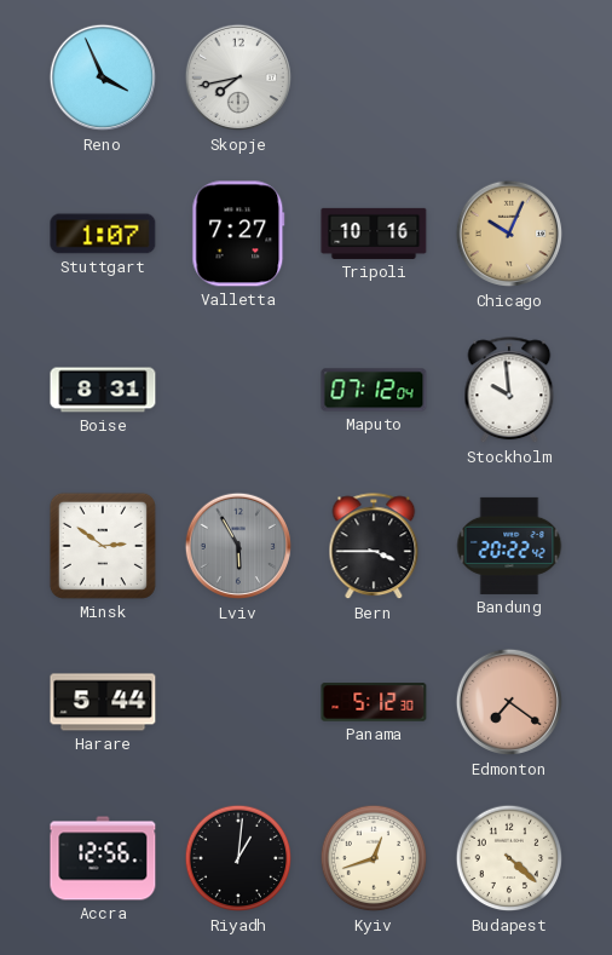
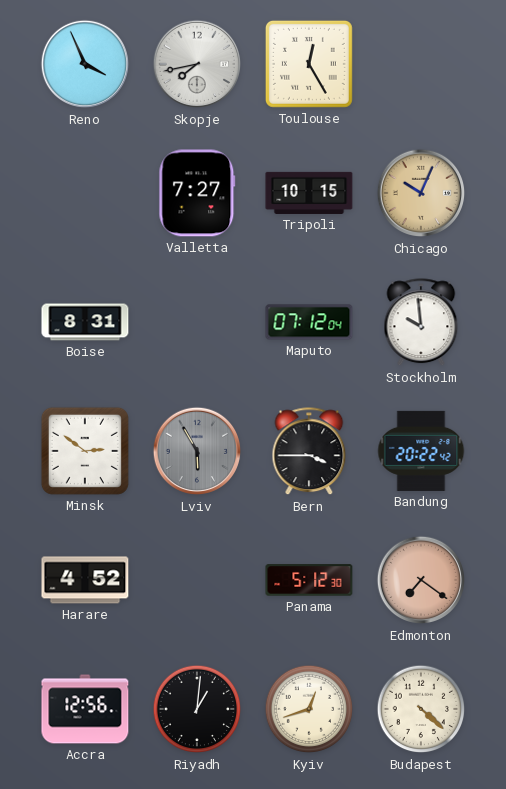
Toulouse: none -> 12:25
Stuttgart: 1:07 -> none
Tripoli: 10:16 -> 10:15
Harare: 5:44 -> 4:52
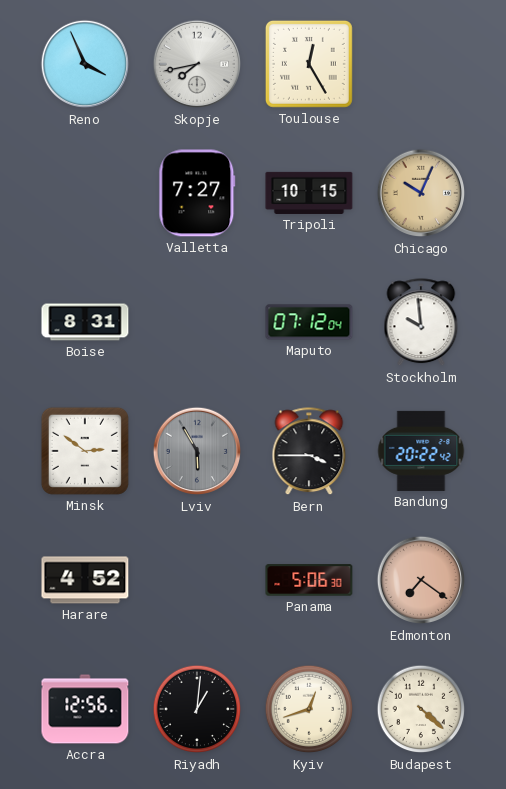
Panama: 5:12 -> 5:06
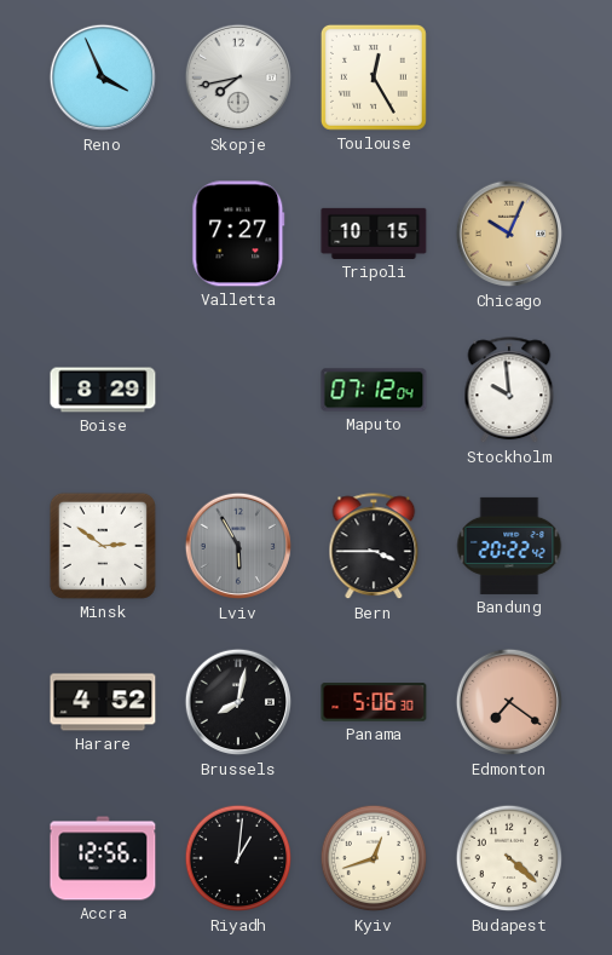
Boise: 8:31 -> 8:29
Brussels: none -> 8:02
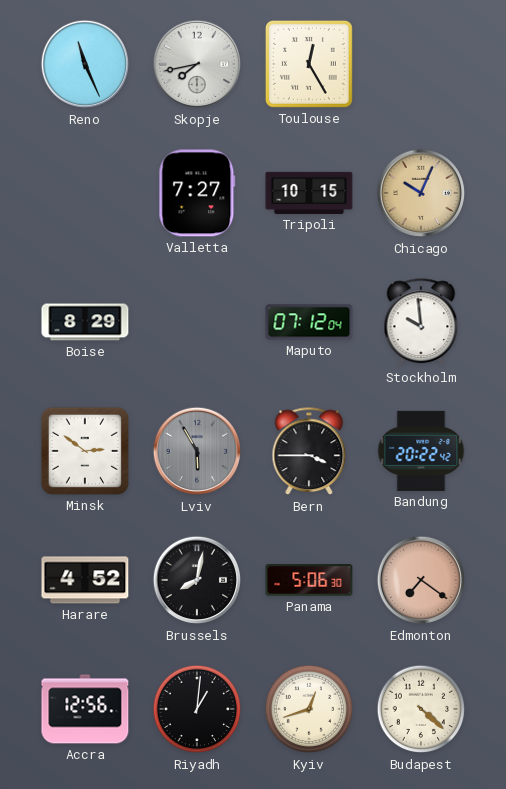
Reno: 3:56 -> 11:26
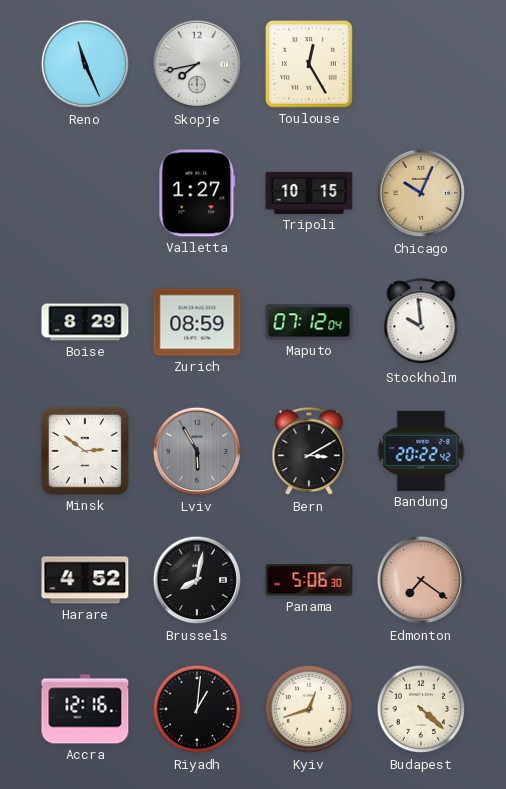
Valletta: 7:27 -> 1:27
Zurich: none -> 08:59
Bern: 3:45 -> 3:10
Accra: 12:56 -> 12:16
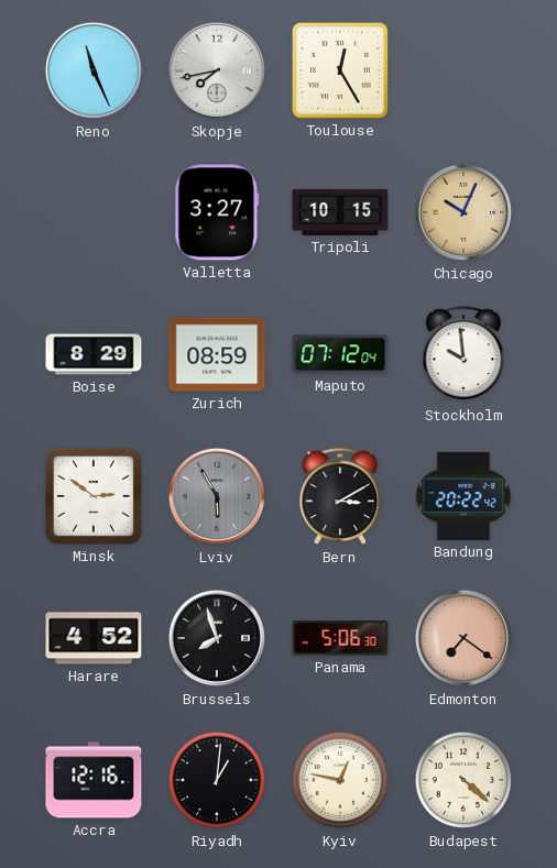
Valletta: 1:27 -> 3:27
Brussels: 8:02 -> 7:57
Kyiv: 12:42 -> 12:47
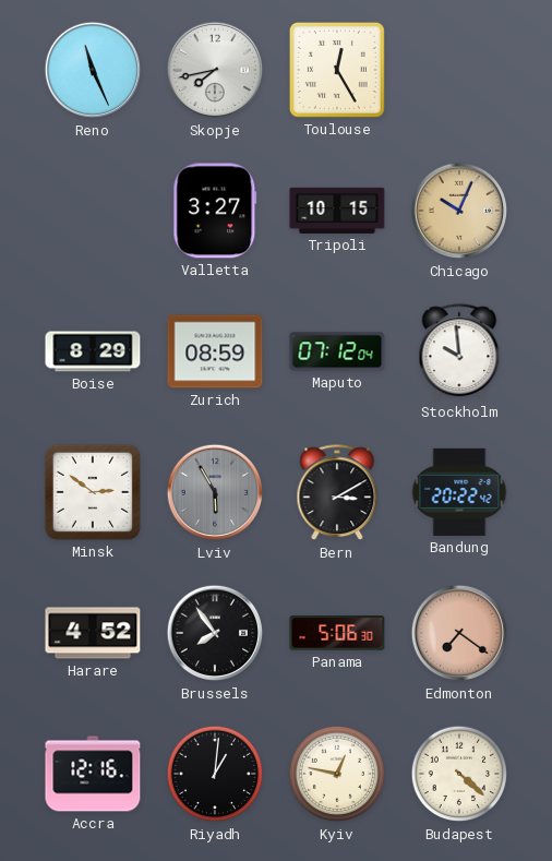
Brussels: 7:57 -> 7:54
